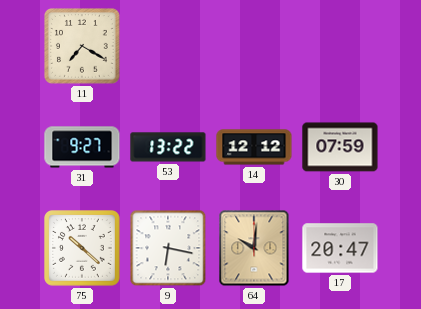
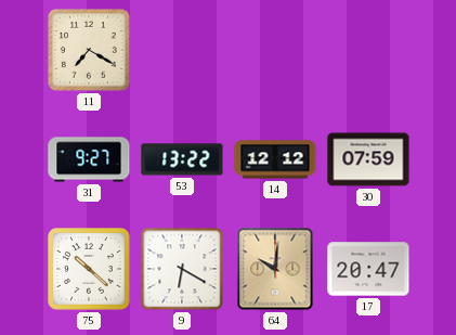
9: 6:17 -> 6:20
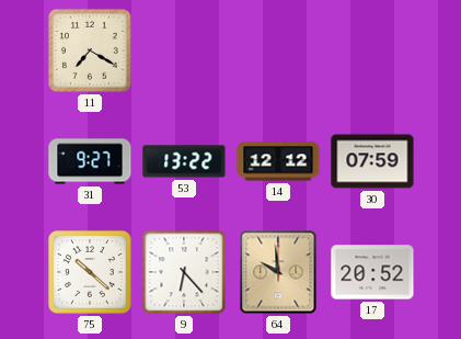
9: 6:20 -> 6:23
64: 10:01 -> 9:59
17: 20:47 -> 20:52
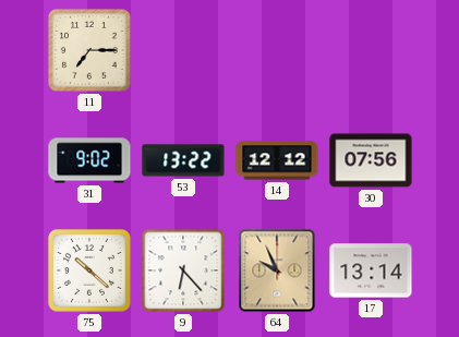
11: 7:20 -> 7:15
31: 9:27 -> 9:02
30: 07:59 -> 07:56
64: 9:59 -> 9:56
17: 20:52 -> 13:14
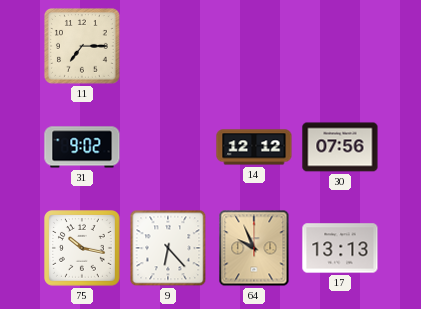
53: 13:22 -> none
75: 10:22 -> 10:17
17: 13:14 -> 13:13
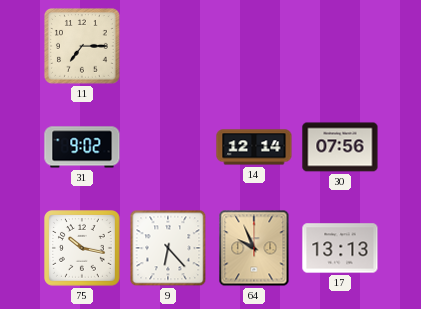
14: 12:12 -> 12:14
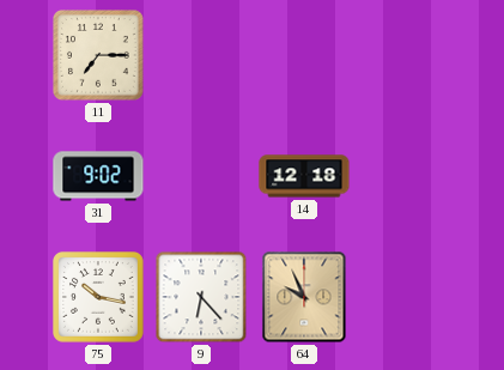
14: 12:14 -> 12:18
30: 07:56 -> none
17: 13:13 -> none
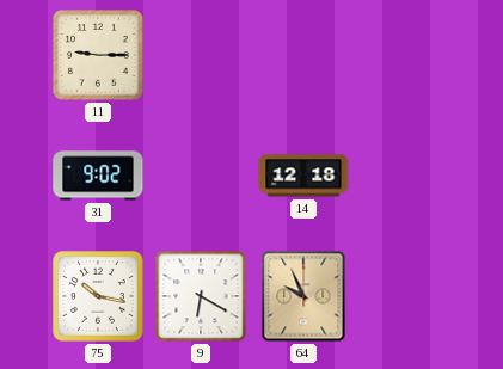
11: 7:15 -> 9:15
9: 6:23 -> 6:20
